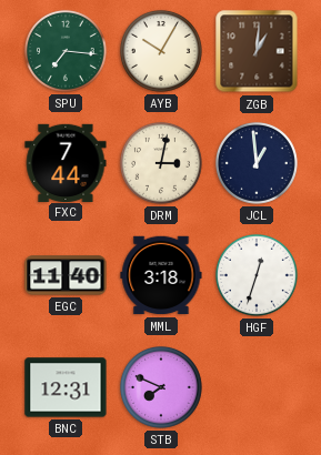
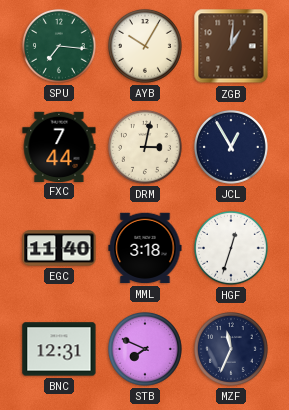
JCL: 12:59 -> 12:55
MZF: none -> 11:34
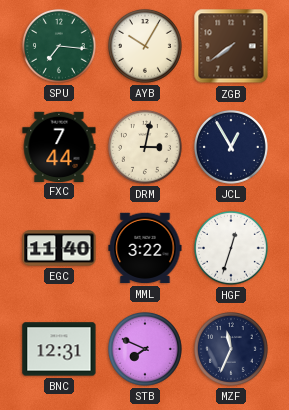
ZGB: 1:01 -> 7:39
MML: 3:18 -> 3:22
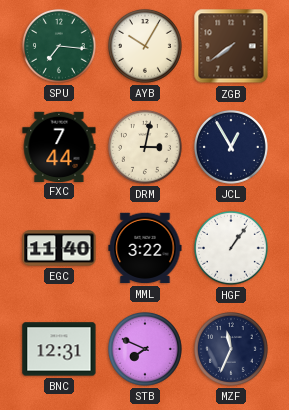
HGF: 12:33 -> 1:06
